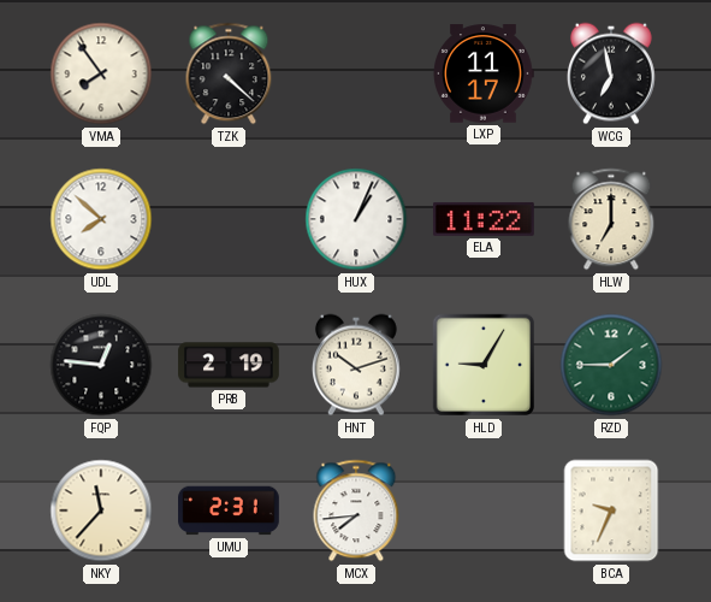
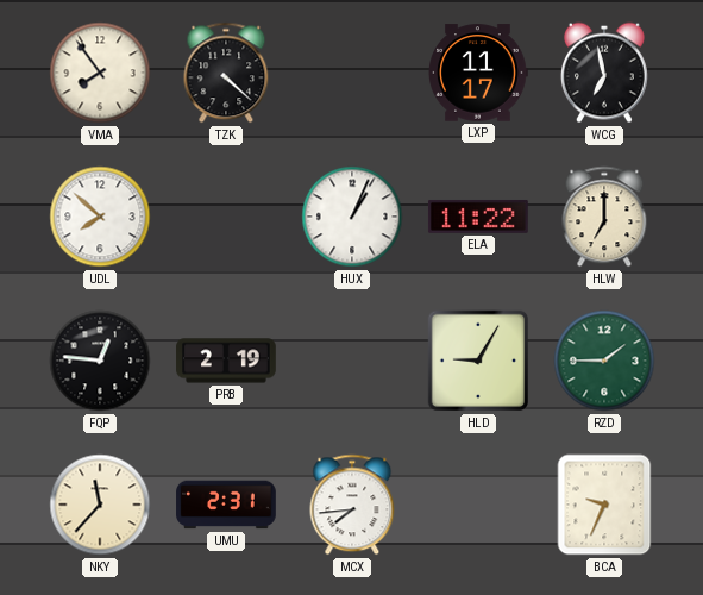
HNT: 10:12 -> none
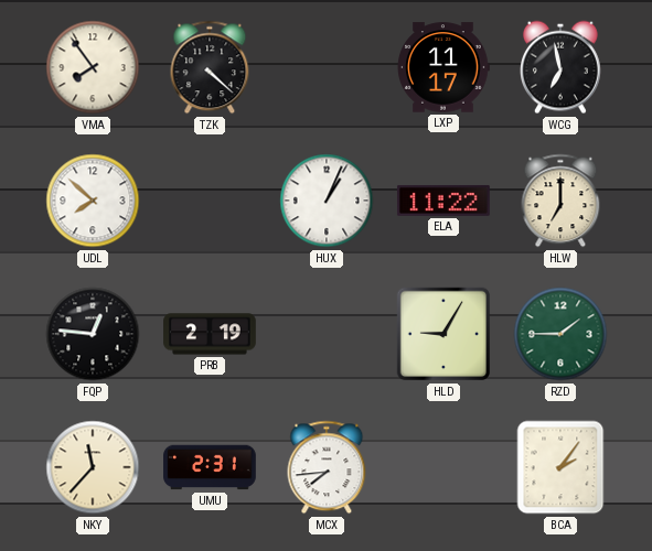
BCA: 9:34 -> 2:06
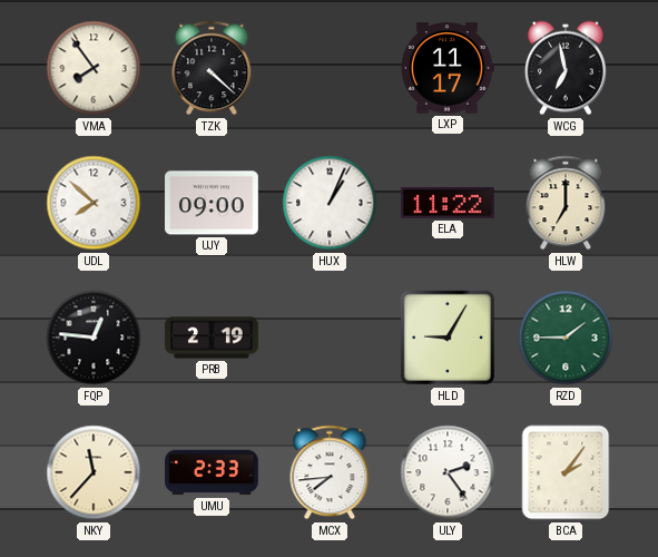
UJY: none -> 09:00
UMU: 2:31 -> 2:33
ULY: none -> 2:24
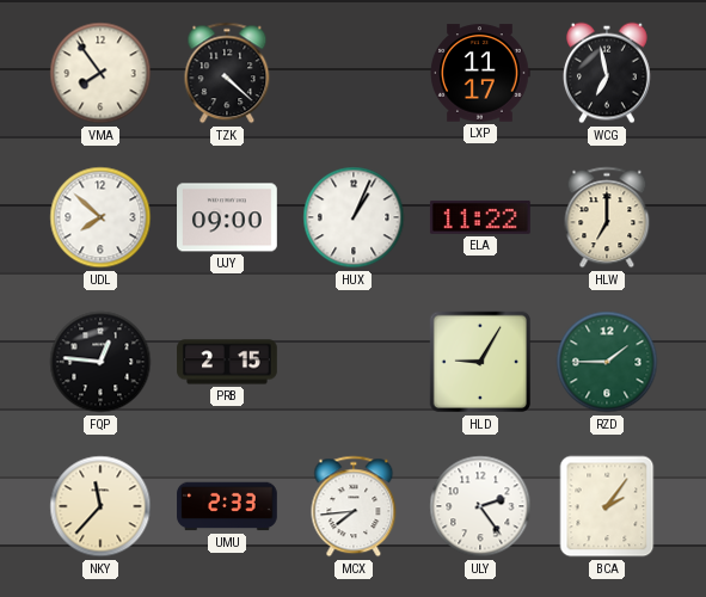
PRB: 2:19 -> 2:15
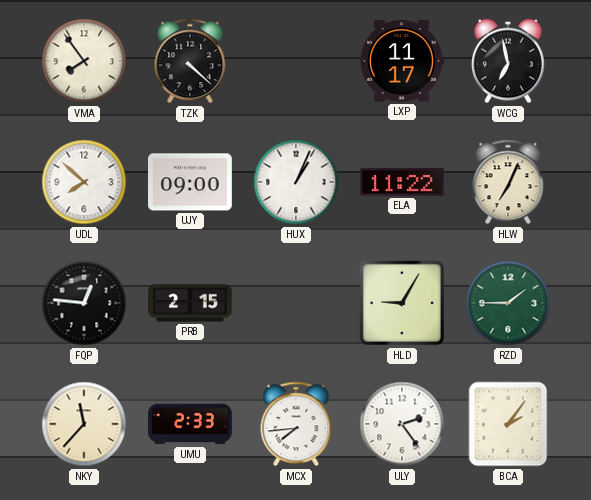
HLW: 7:00 -> 7:04
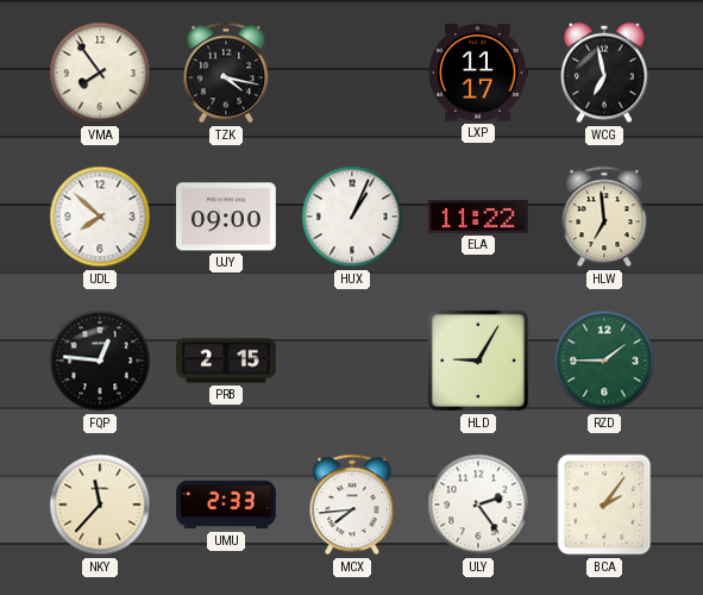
TZK: 4:22 -> 4:17
HLW: 7:04 -> 6:59
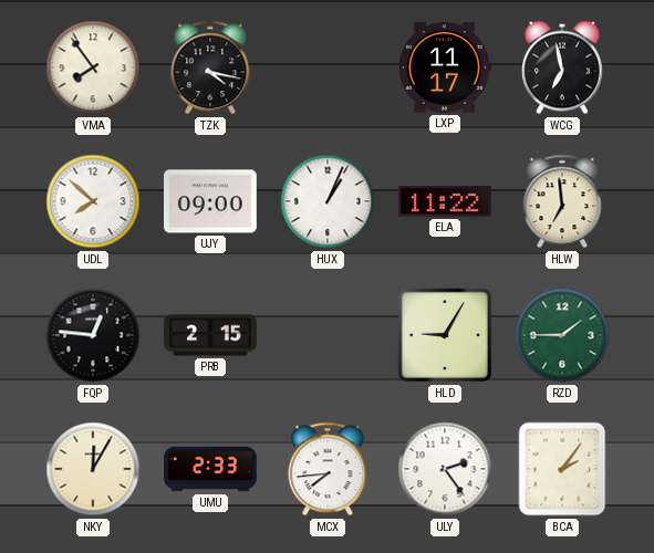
NKY: 11:37 -> 12:05
